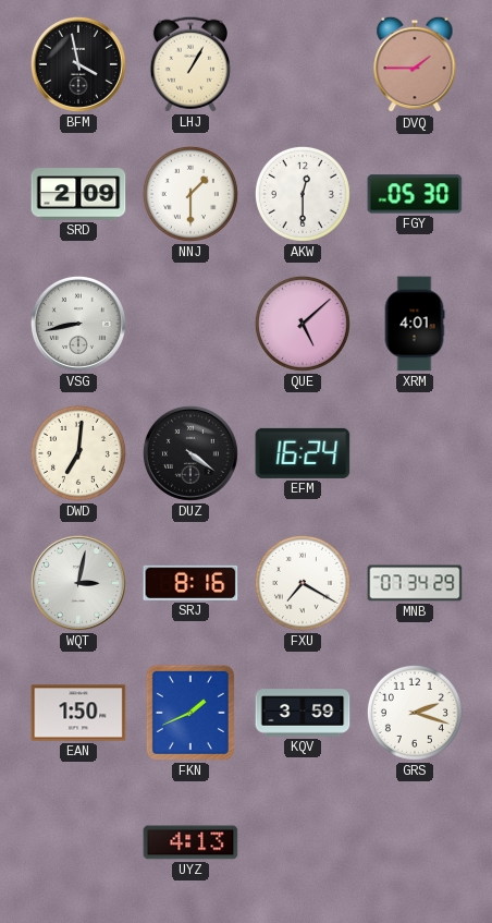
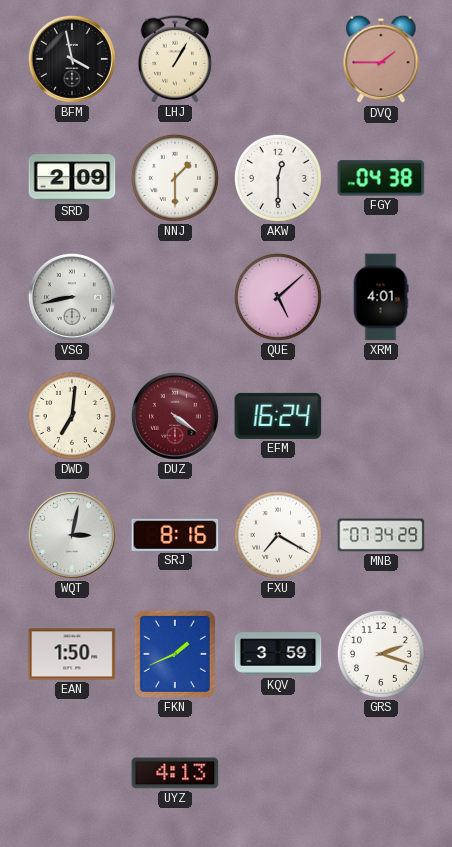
FGY: 05:30 -> 04:38
DUZ dial: black -> burgundy
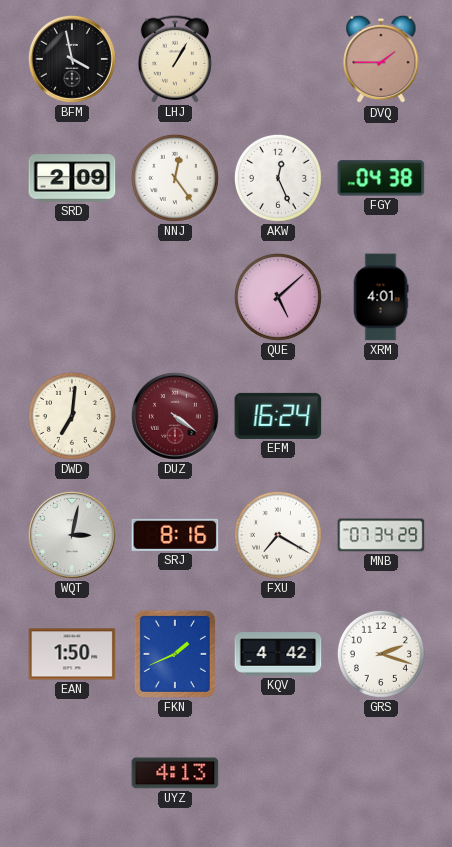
NNJ: 1:30 -> 12:24
AKW: 12:30 -> 12:26
VSG: 8:43 -> none
KQV: 3:59 -> 4:42
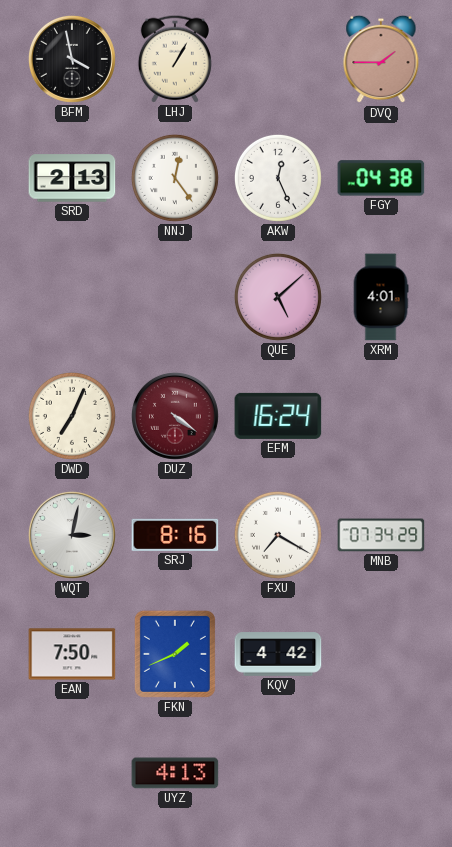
SRD: 2:09 -> 2:13
DWD: 7:01 -> 7:04
EAN: 1:50 -> 7:50
GRS: 2:18 -> none
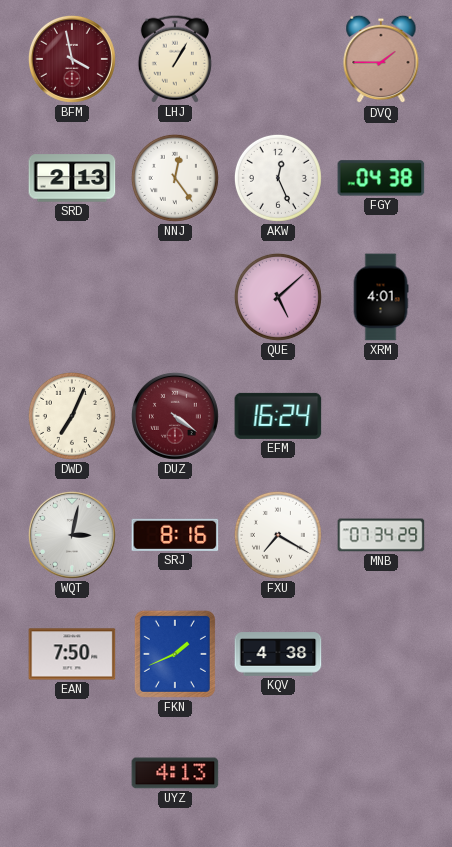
BFM dial: black -> burgundy
KQV: 4:42 -> 4:38
